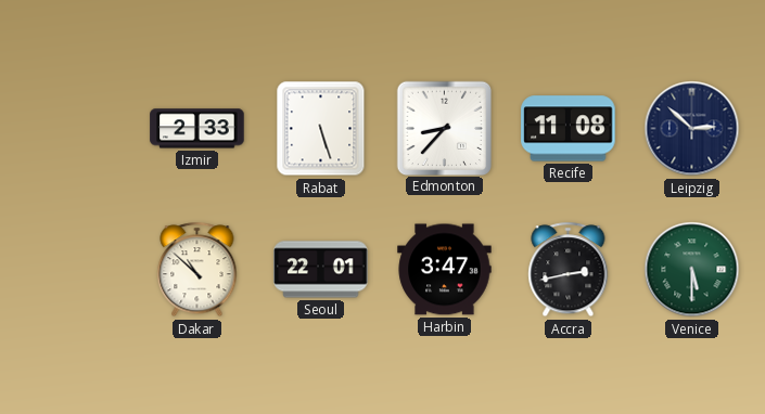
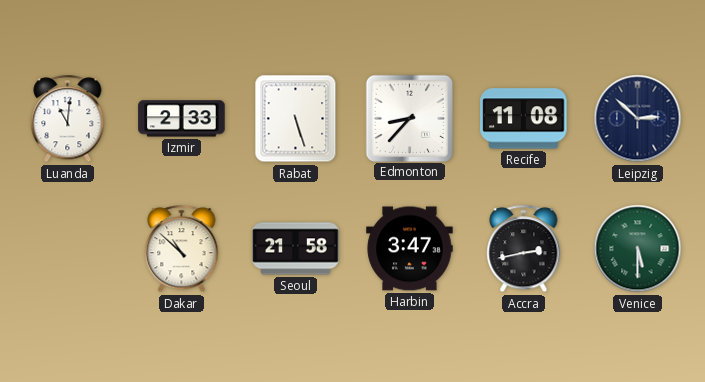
Luanda: none -> 11:01
Seoul: 22:01 -> 21:58
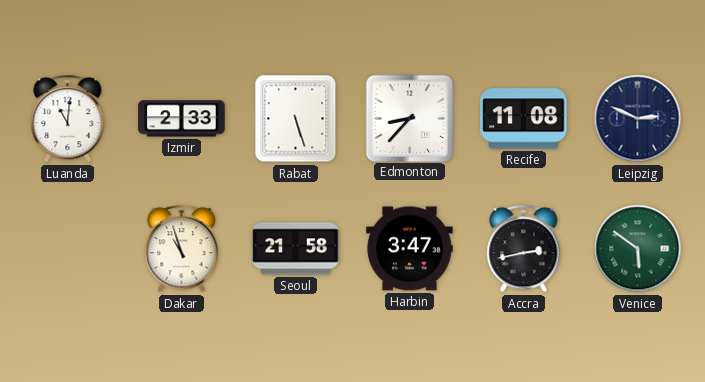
Leipzig: 2:52 -> 2:49
Dakar: 10:52 -> 10:57
Venice: 5:30 -> 5:51
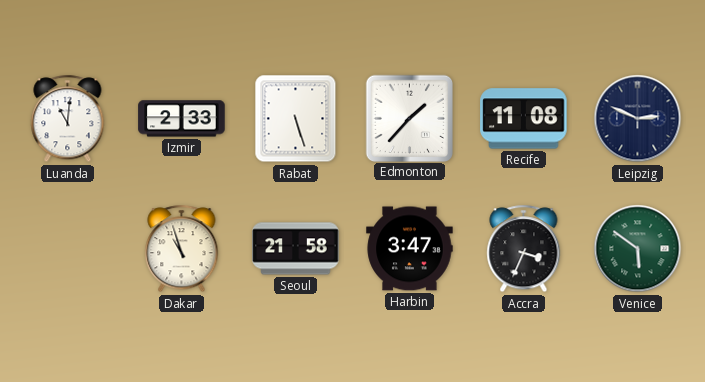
Edmonton: 8:37 -> 1:37
Accra: 2:43 -> 3:34
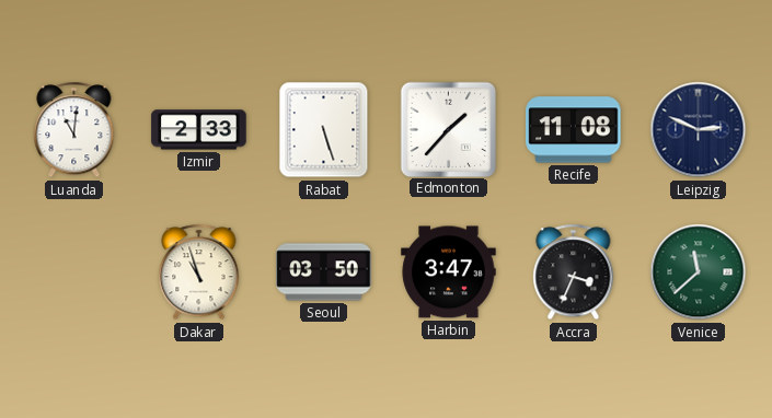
Seoul: 21:58 -> 03:50
Venice: 5:51 -> 11:38
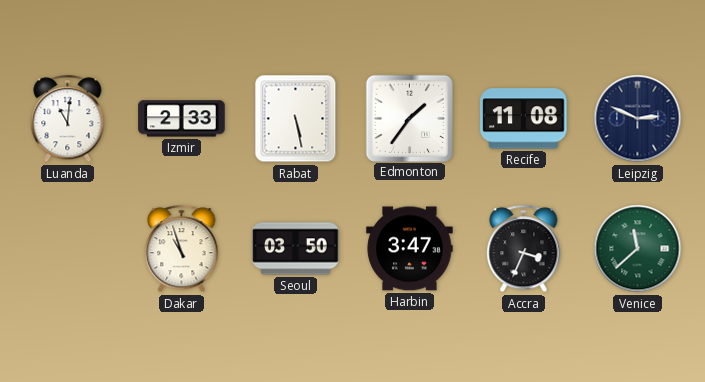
Rabat: 5:27 -> 5:28
Edmonton: 1:37 -> 1:36
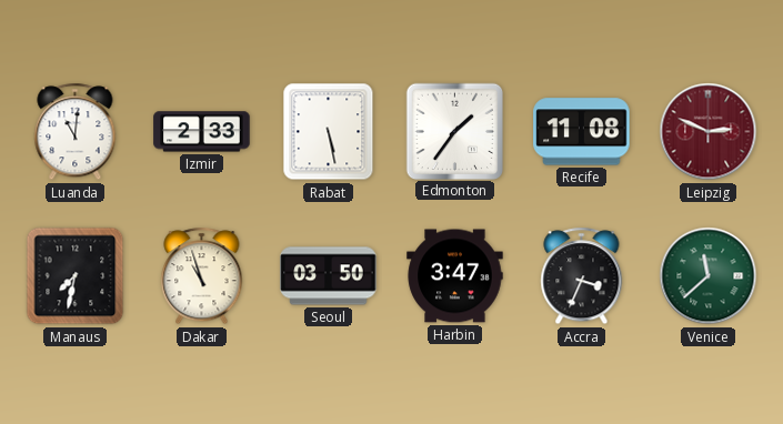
Leipzig dial: navy -> burgundy
Manaus: none -> 7:32
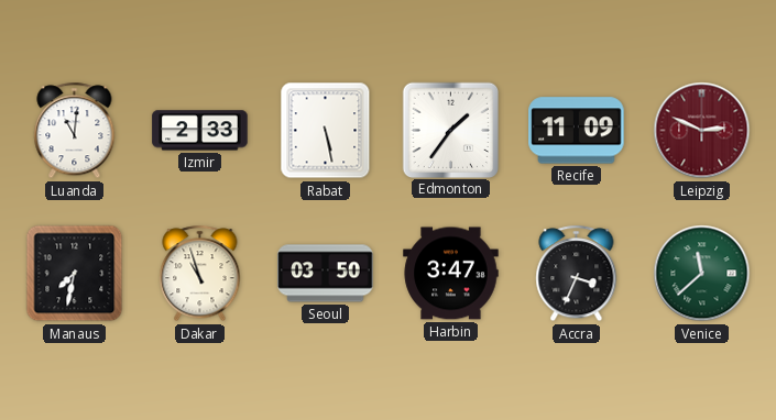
Recife: 11:08 -> 11:09
